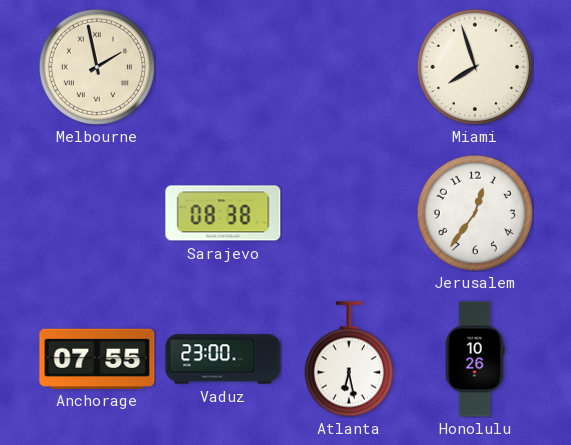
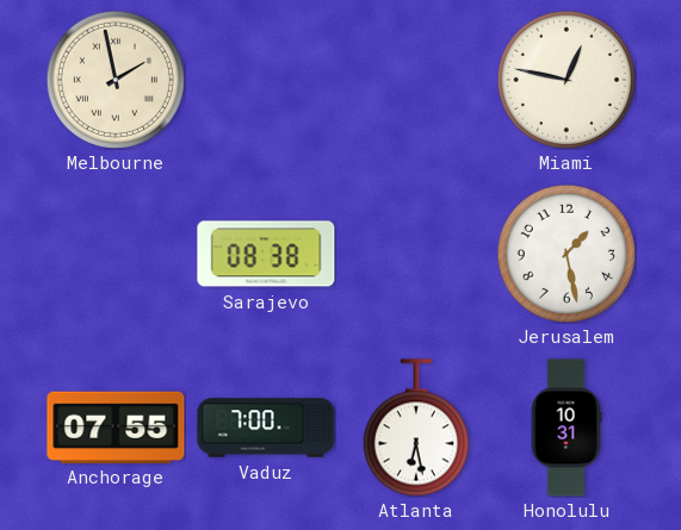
Miami: 7:57 -> 12:47
Jerusalem: 12:36 -> 1:28
Vaduz: 23:00 -> 7:00
Honolulu: 10:26 -> 10:31
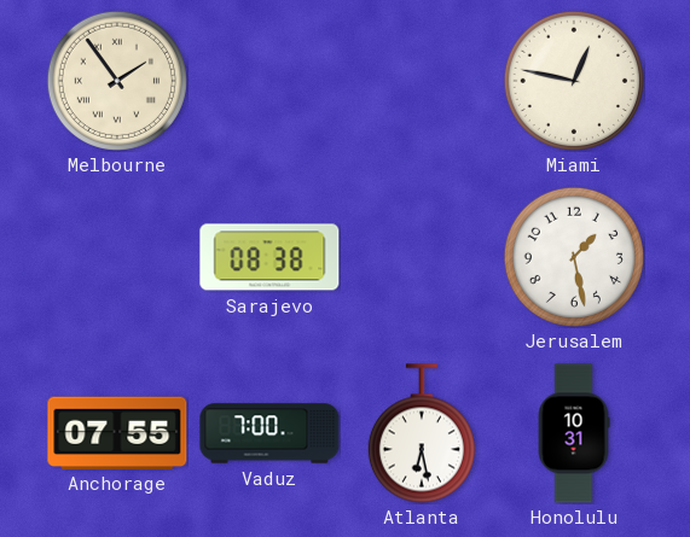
Melbourne: 1:58 -> 1:54
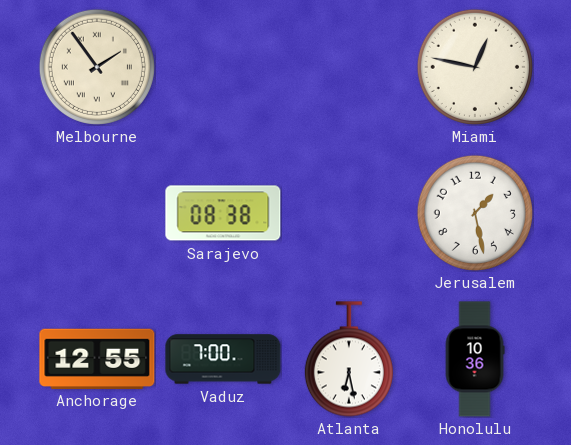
Anchorage: 07:55 -> 12:55
Honolulu: 10:31 -> 10:36
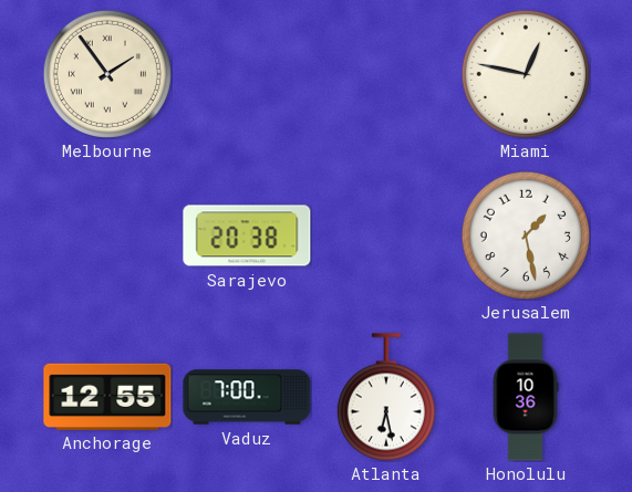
Sarajevo: 08:38 -> 20:38
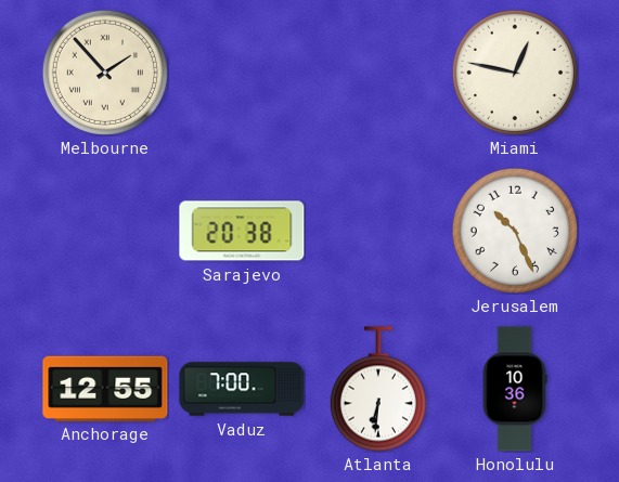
Melbourne: 1:54 -> 1:53
Jerusalem: 1:28 -> 10:26
Atlanta: 6:28 -> 6:31
